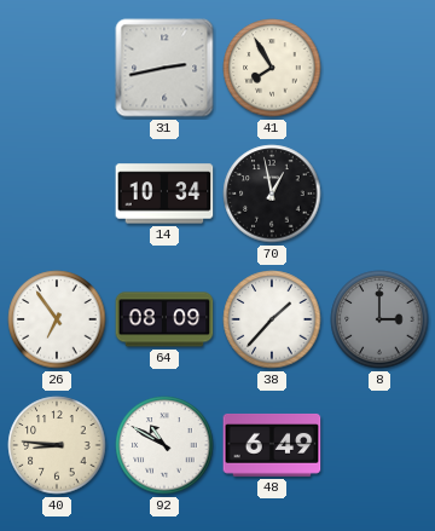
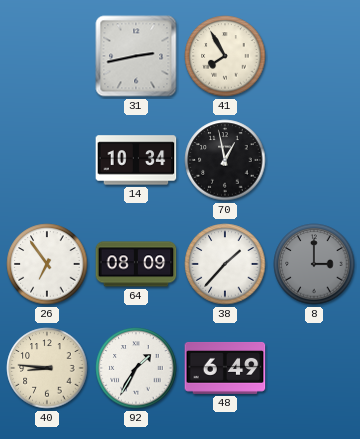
92: 10:50 -> 1:35
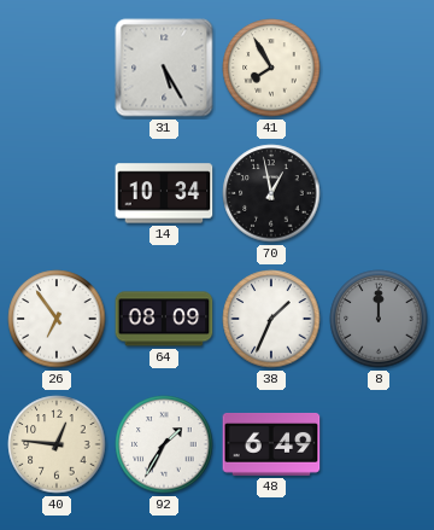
31: 2:43 -> 5:25
38: 1:37 -> 1:34
8: 3:00 -> 12:00
40: 8:46 -> 12:46
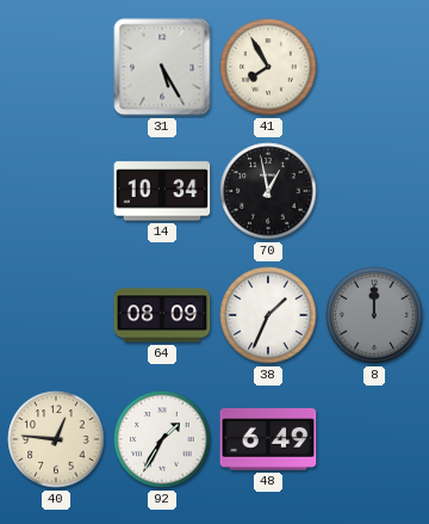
26: 6:54 -> none
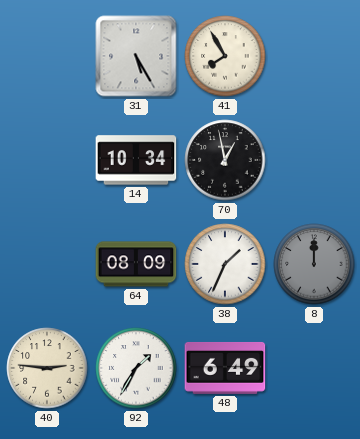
40: 12:46 -> 2:46
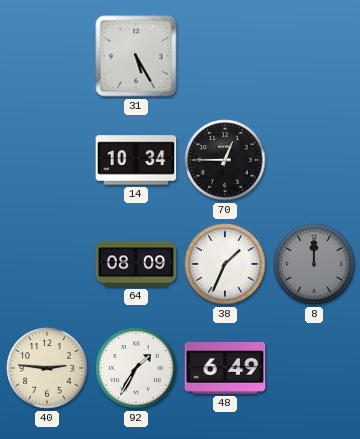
41: 7:55 -> none
70: 12:58 -> 12:45
